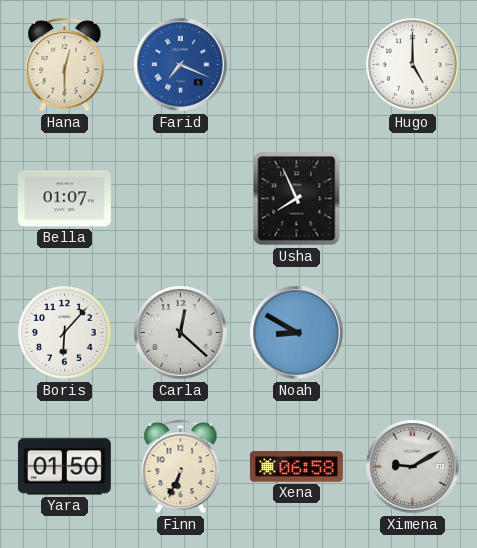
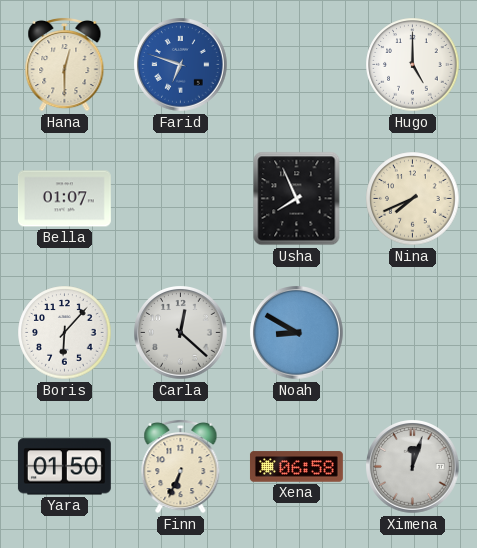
Farid: 7:19 -> 6:48
Nina: none -> 7:41
Ximena: 9:10 -> 12:03
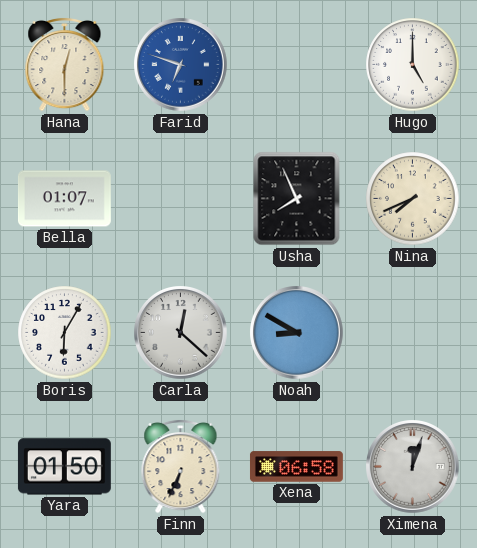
Boris: 6:07 -> 6:05
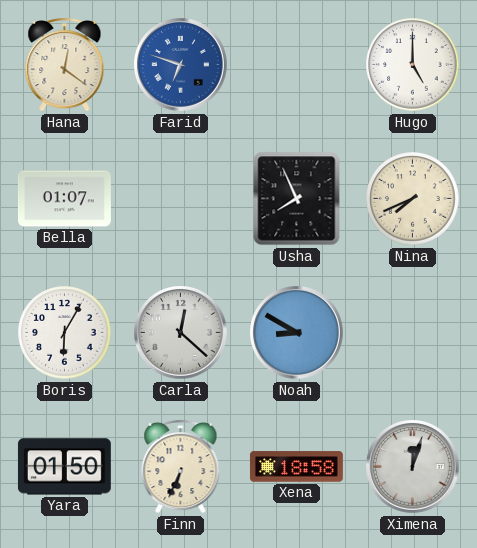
Hana: 12:30 -> 12:21
Xena: 06:58 -> 18:58
